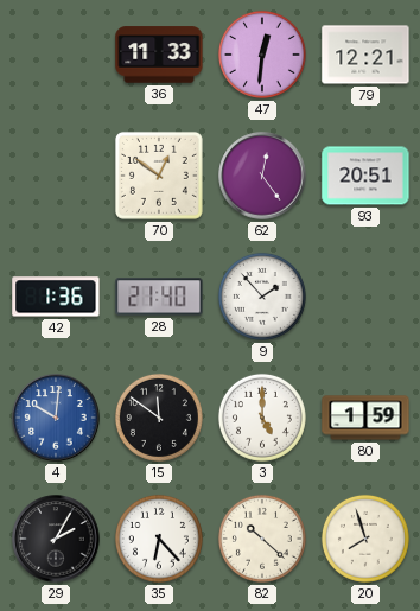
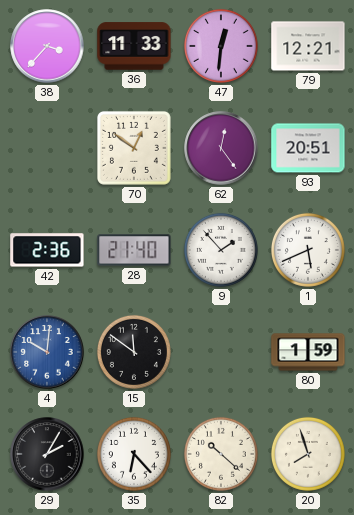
38: none -> 3:37
42: 1:36 -> 2:36
1: none -> 5:41
3: 5:00 -> none
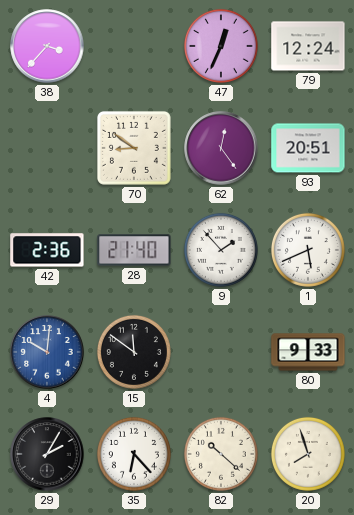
36: 11:33 -> none
47: 12:31 -> 12:34
79: 12:21 -> 12:24
70: 12:51 -> 8:51
80: 1:59 -> 9:33
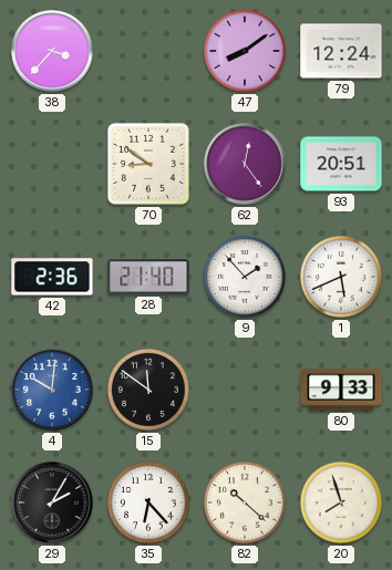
47: 12:34 -> 8:09
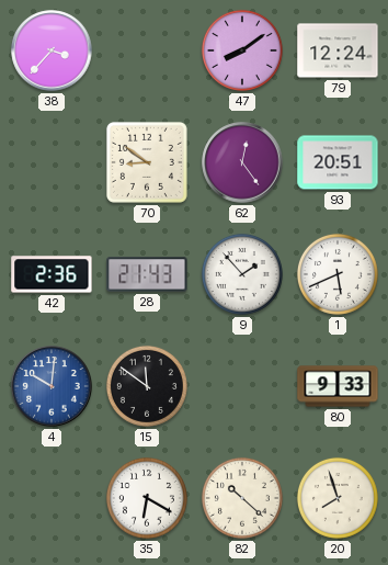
28: 21:40 -> 21:43
29: 2:05 -> none
35: 6:23 -> 6:20
